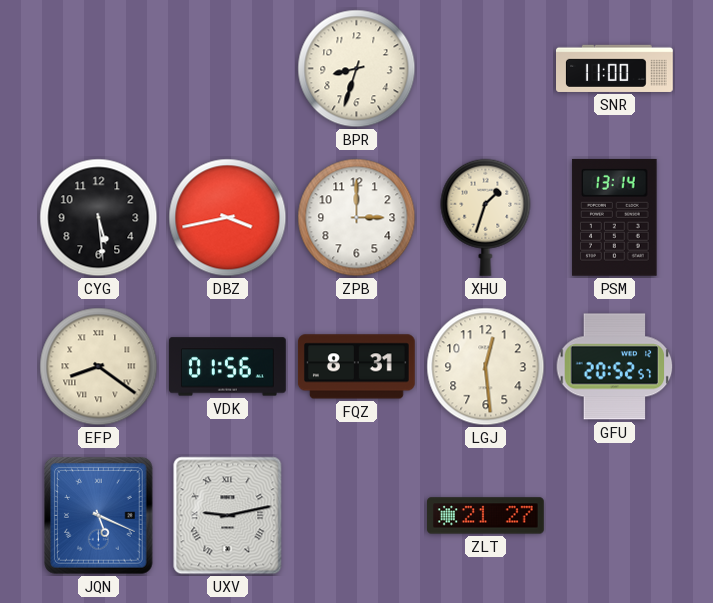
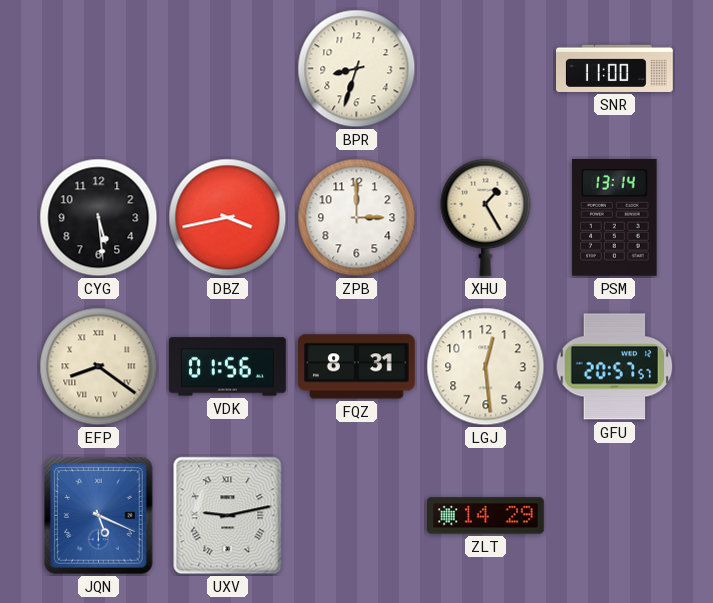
XHU: 1:33 -> 1:25
GFU: 20:52 -> 20:57
ZLT: 21:27 -> 14:29
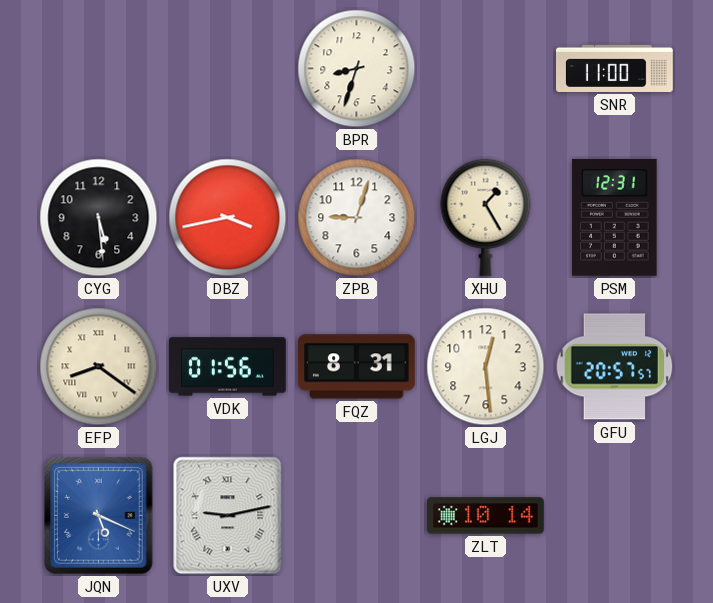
ZPB: 3:00 -> 9:03
PSM: 13:14 -> 12:31
ZLT: 14:29 -> 10:14
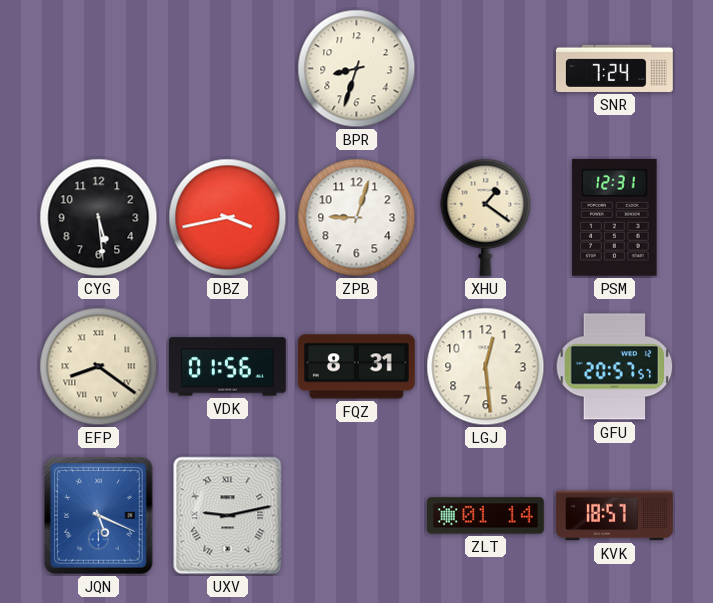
SNR: 11:00 -> 7:24
XHU: 1:25 -> 1:21
ZLT: 10:14 -> 01:14
KVK: none -> 18:57
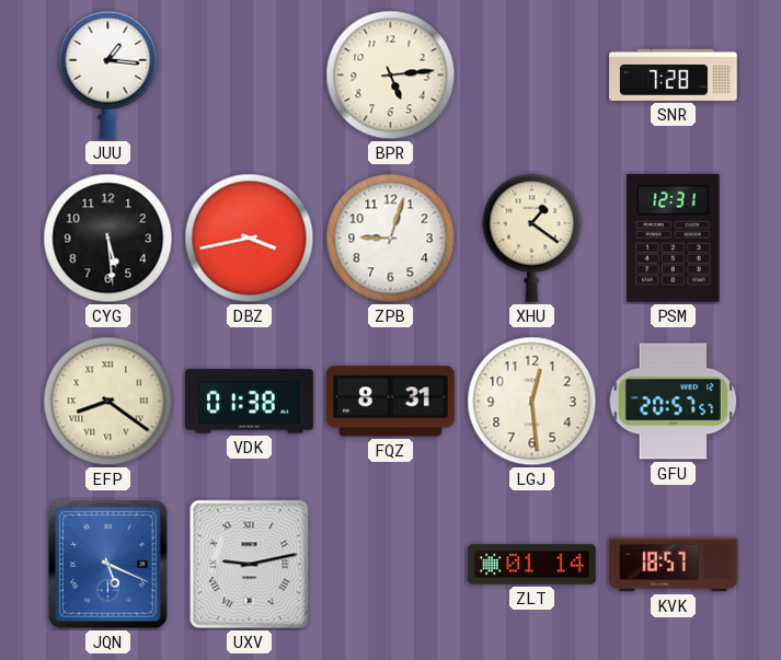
JUU: none -> 1:16
BPR: 8:33 -> 5:14
SNR: 7:24 -> 7:28
VDK: 01:56 -> 01:38
